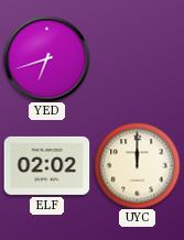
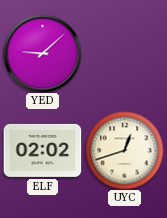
YED: 6:42 -> 9:08
UYC: 12:00 -> 12:42
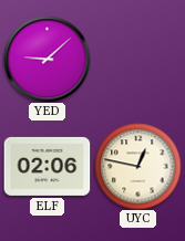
ELF: 02:02 -> 02:06
UYC: 12:42 -> 12:47
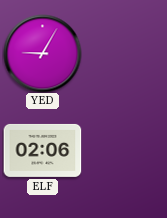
YED: 9:08 -> 9:05
UYC: 12:47 -> none
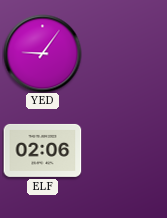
YED: 9:05 -> 9:06
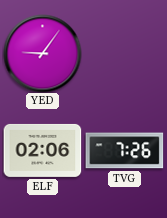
TVG: none -> 7:26
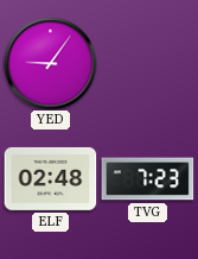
ELF: 02:06 -> 02:48
TVG: 7:26 -> 7:23
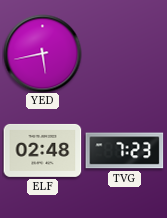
YED: 9:06 -> 5:43
